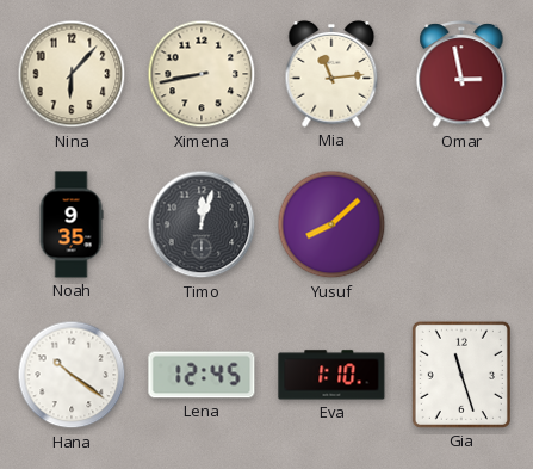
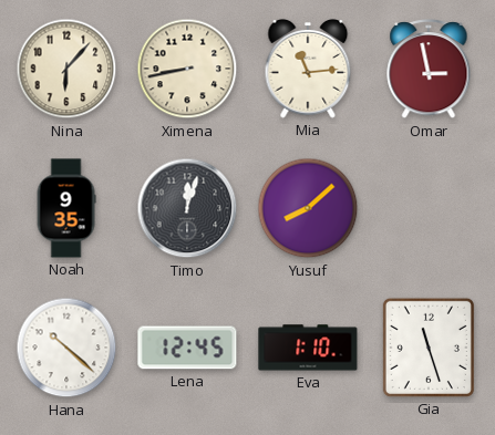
Hana: 10:21 -> 10:22
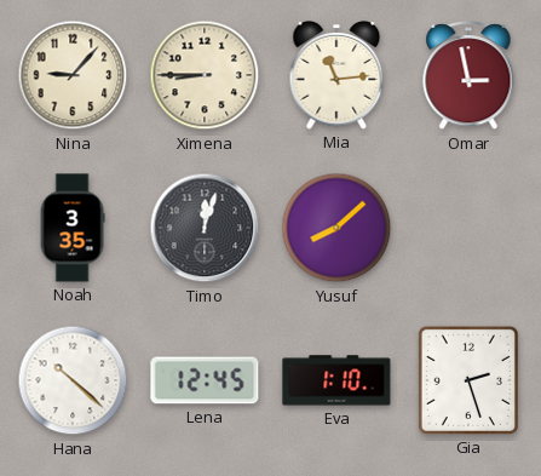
Nina: 6:07 -> 9:07
Ximena: 8:43 -> 8:45
Noah: 9:35 -> 3:35
Gia: 11:27 -> 2:27
